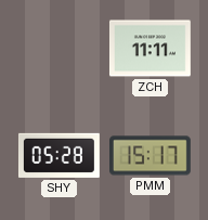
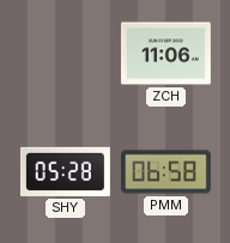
ZCH: 11:11 -> 11:06
PMM: 15:17 -> 06:58
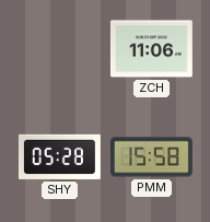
PMM: 06:58 -> 15:58
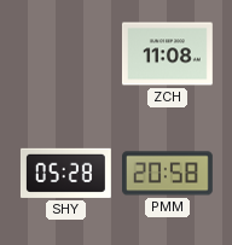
ZCH: 11:06 -> 11:08
PMM: 15:58 -> 20:58
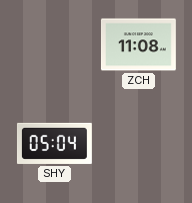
SHY: 05:28 -> 05:04
PMM: 20:58 -> none
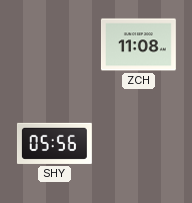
SHY: 05:04 -> 05:56
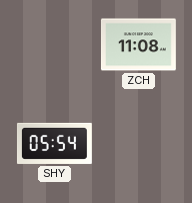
SHY: 05:56 -> 05:54
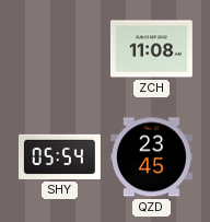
QZD: none -> 23:45
